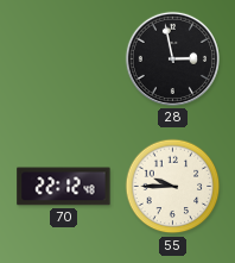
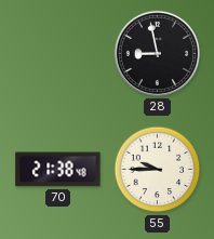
28: 2:58 -> 8:58
70: 22:12 -> 21:38
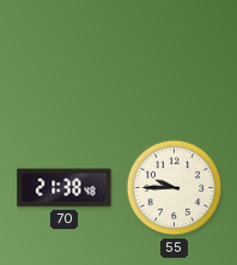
28: 8:58 -> none
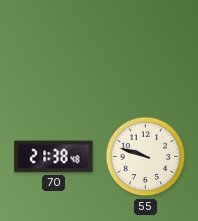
55: 9:45 -> 9:48
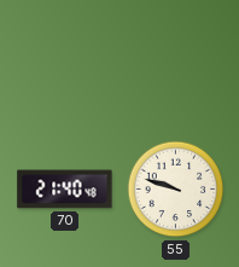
70: 21:38 -> 21:40
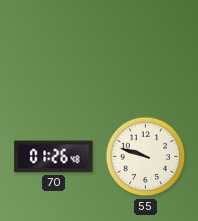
70: 21:40 -> 01:26
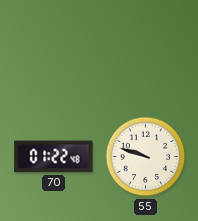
70: 01:26 -> 01:22
